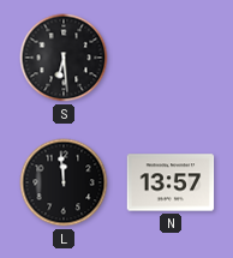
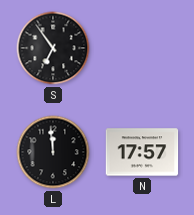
S: 6:29 -> 6:54
N: 13:57 -> 17:57
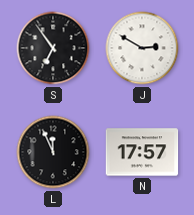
J: none -> 2:50
L: 11:59 -> 11:56
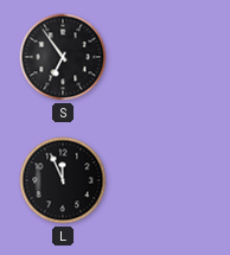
J: 2:50 -> none
N: 17:57 -> none
